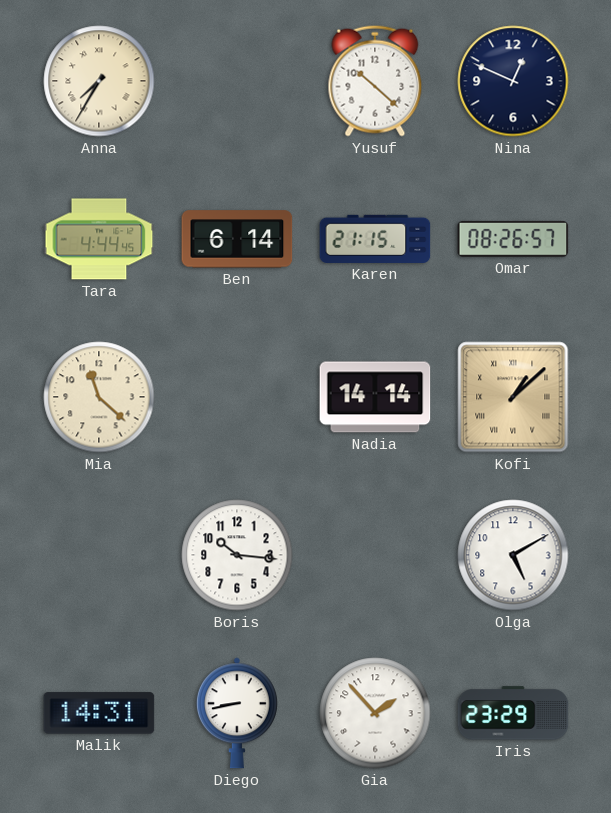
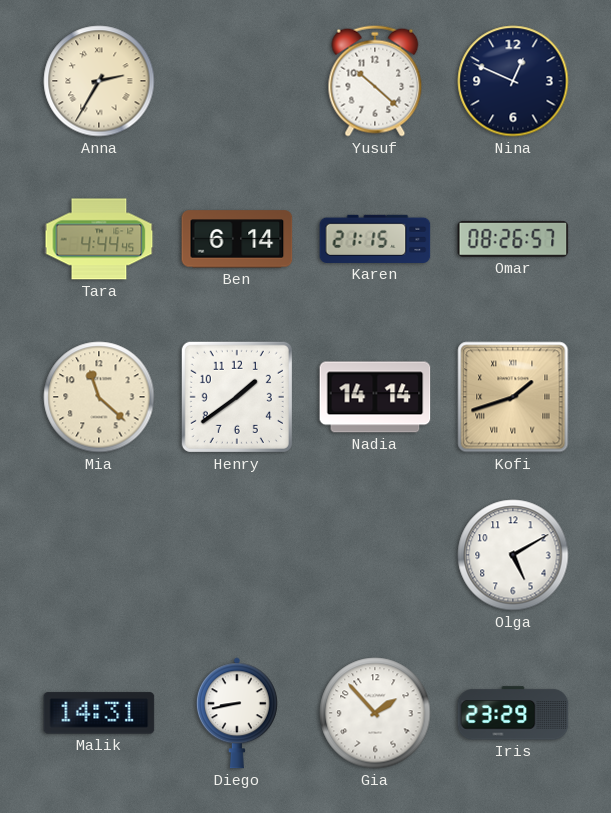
Anna: 7:35 -> 2:35
Henry: none -> 1:39
Kofi: 1:08 -> 1:42
Boris: 10:16 -> none
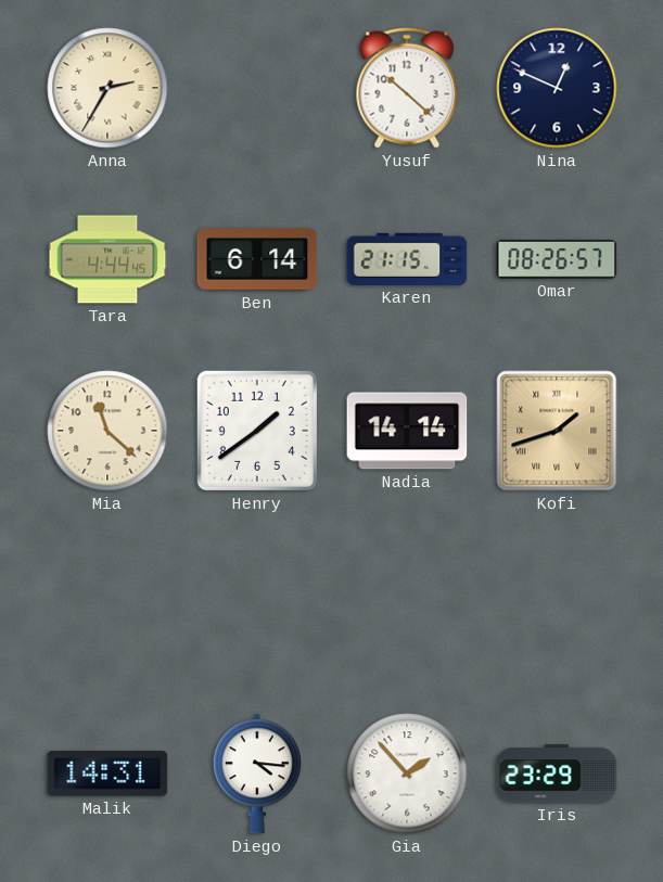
Olga: 5:10 -> none
Diego: 8:43 -> 4:16
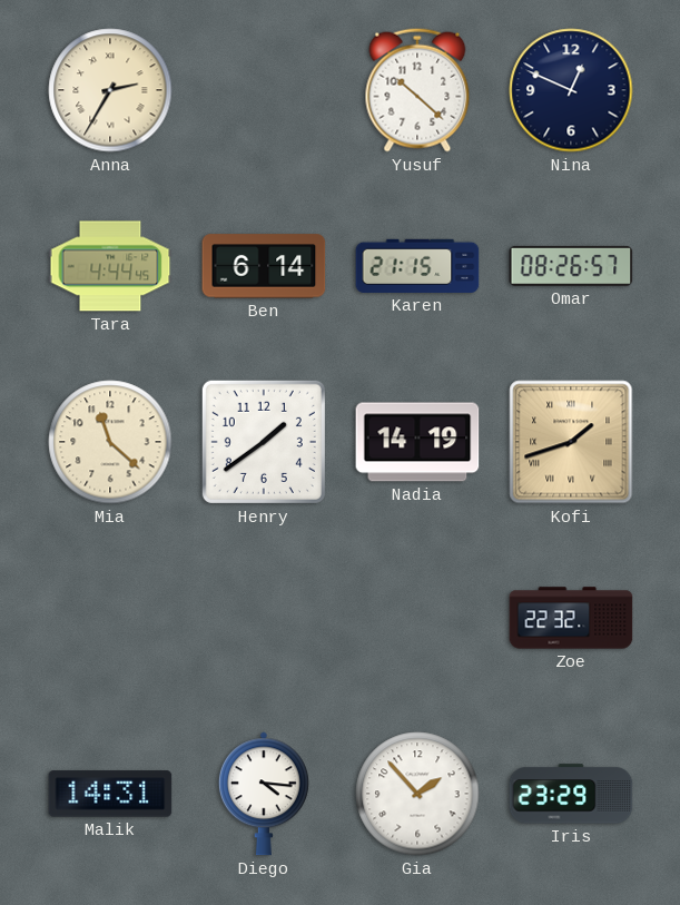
Nadia: 14:14 -> 14:19
Zoe: none -> 22:32
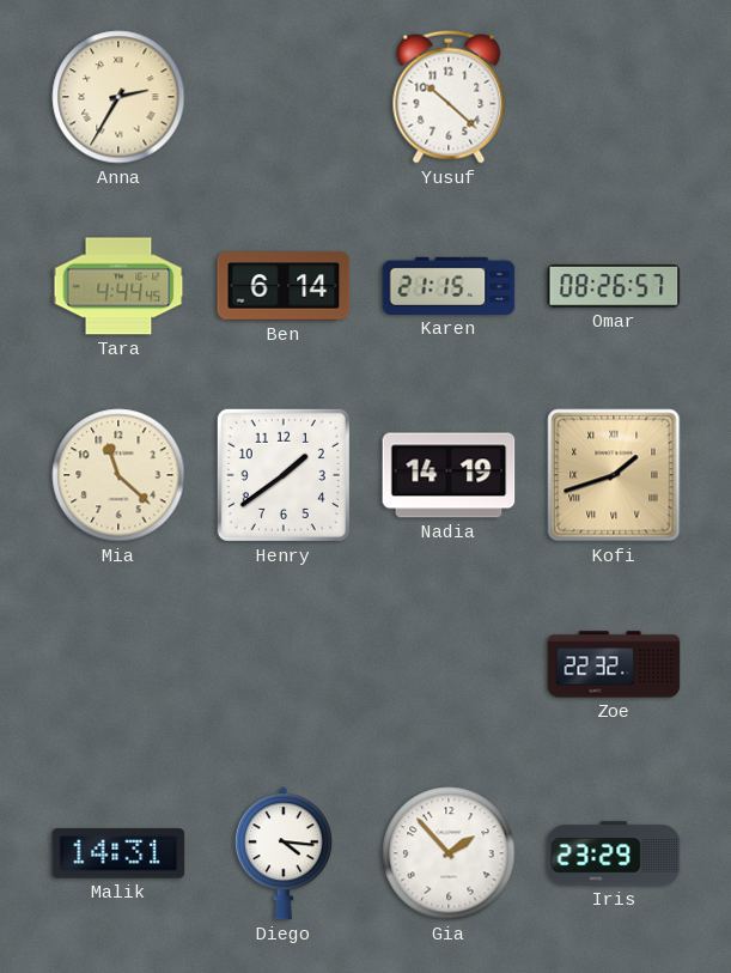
Nina: 12:49 -> none
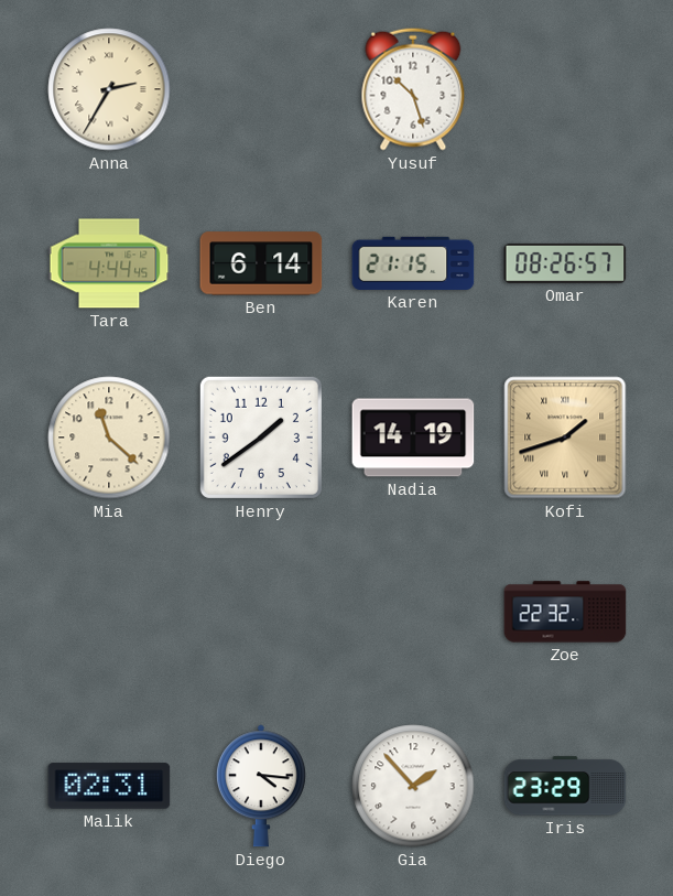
Yusuf: 10:22 -> 10:27
Malik: 14:31 -> 02:31
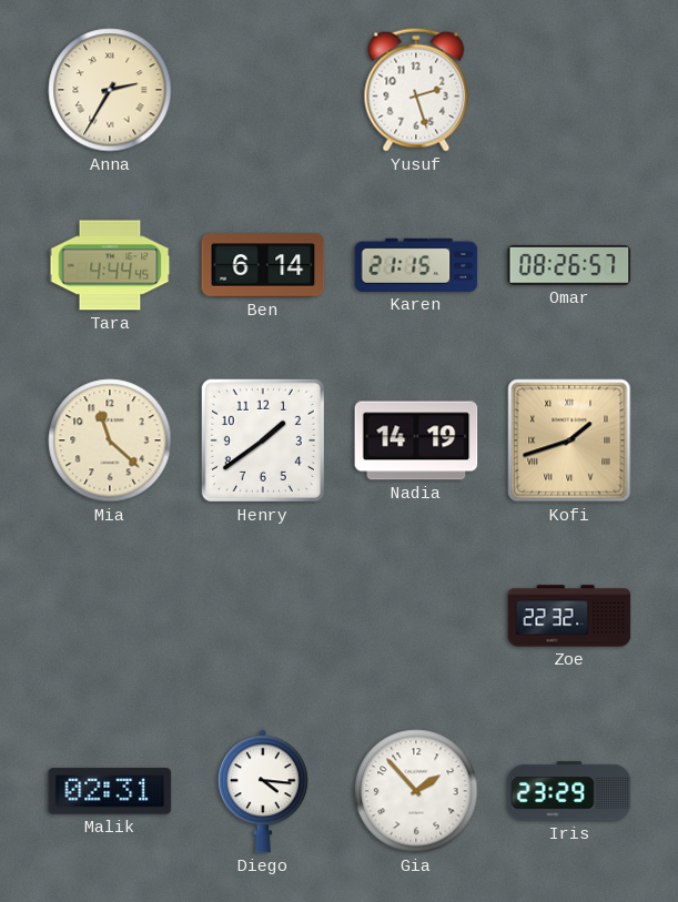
Yusuf: 10:27 -> 2:27
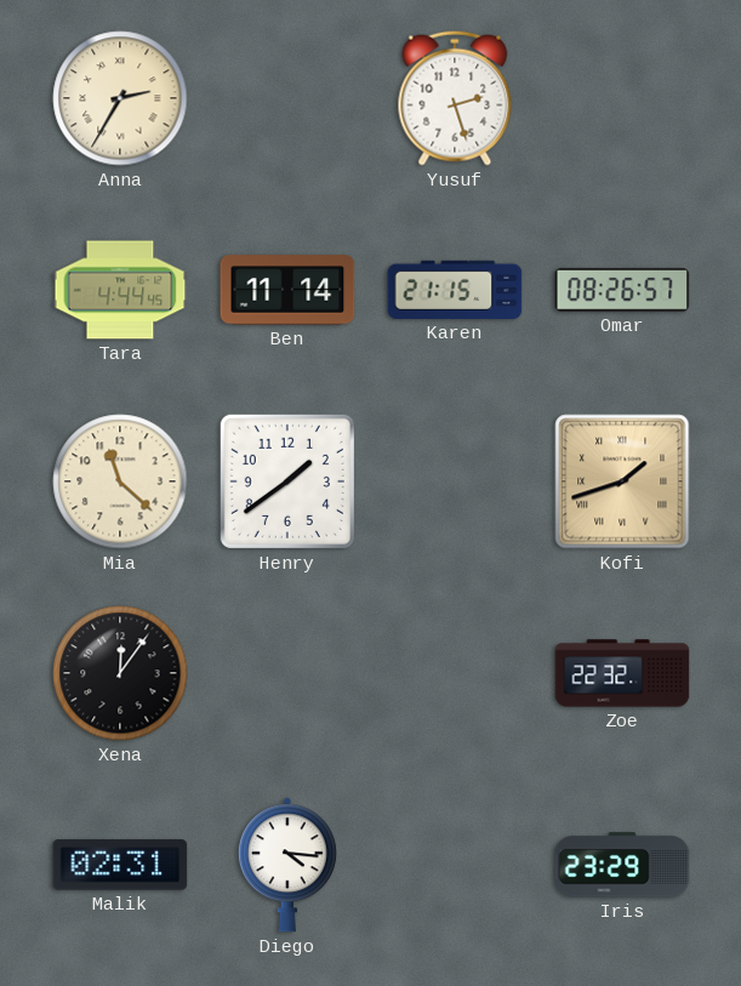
Ben: 6:14 -> 11:14
Nadia: 14:19 -> none
Xena: none -> 12:06
Gia: 1:53 -> none
